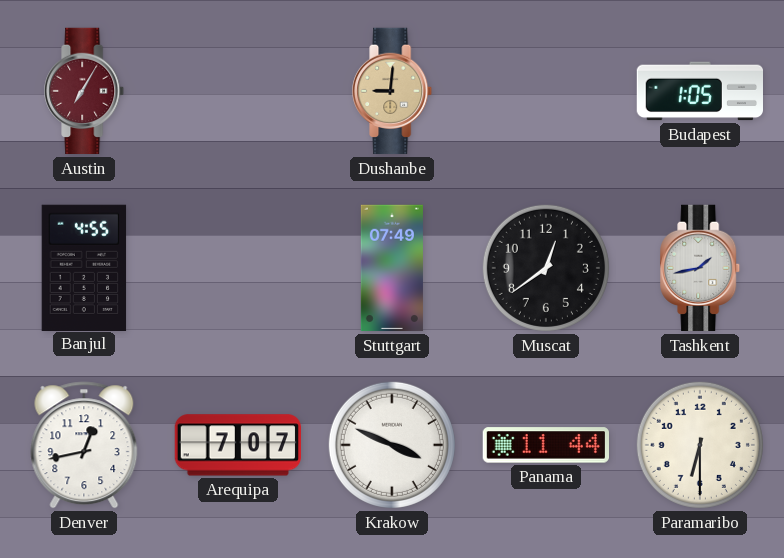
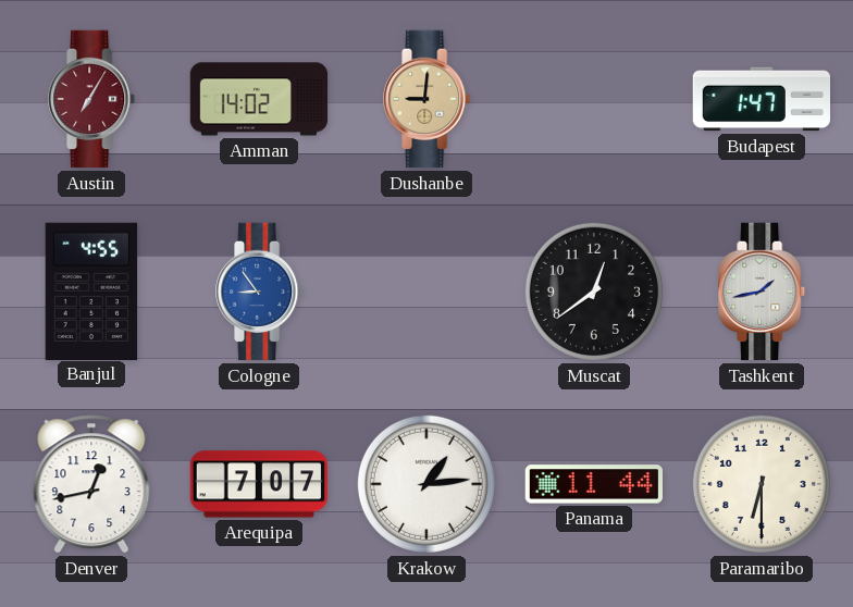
Amman: none -> 14:02
Budapest: 1:05 -> 1:47
Cologne: none -> 8:54
Stuttgart: 07:49 -> none
Krakow: 3:49 -> 1:14
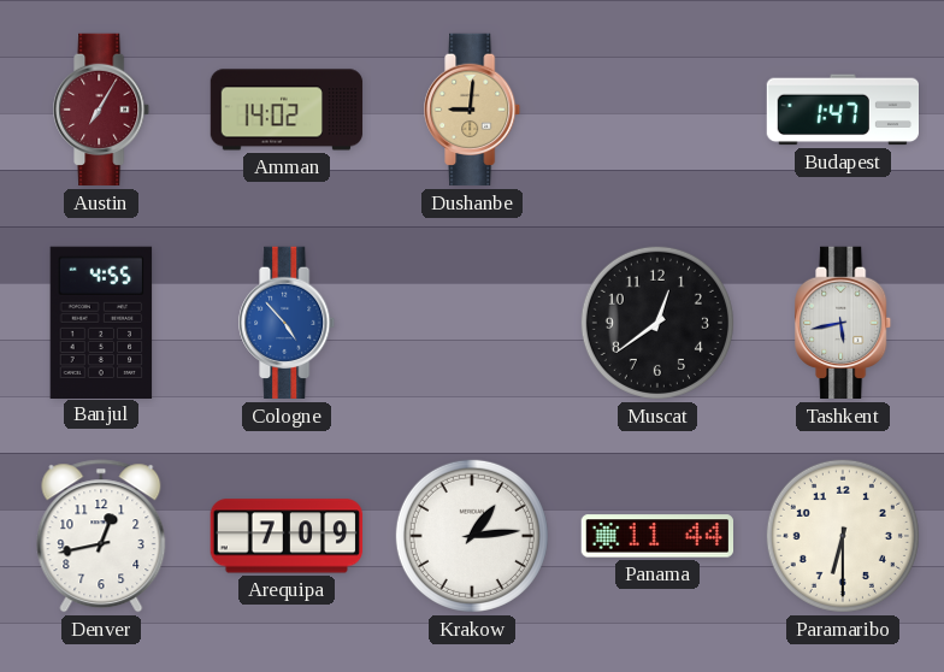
Cologne: 8:54 -> 4:53
Tashkent: 1:43 -> 5:43
Arequipa: 7:07 -> 7:09
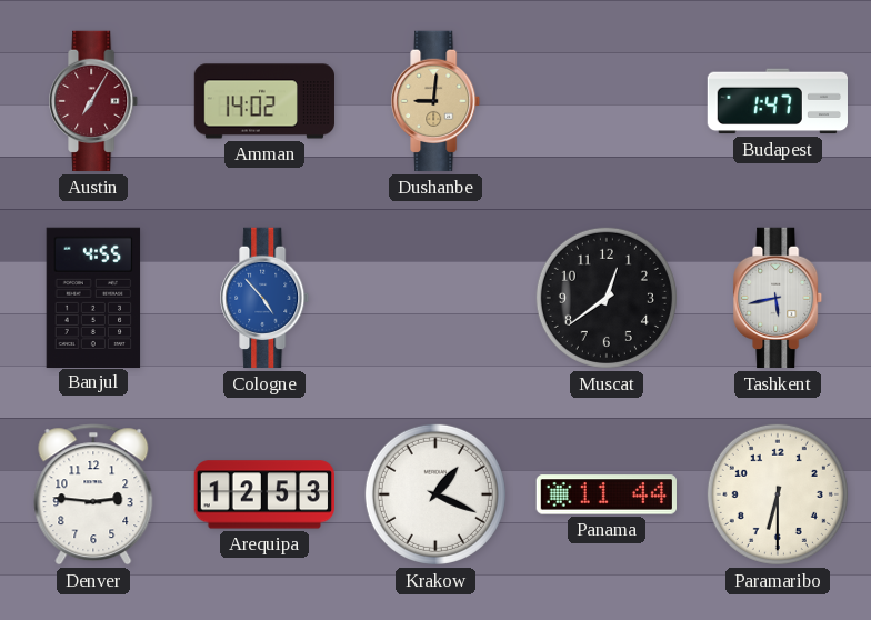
Denver: 12:43 -> 2:46
Arequipa: 7:09 -> 12:53
Krakow: 1:14 -> 1:19
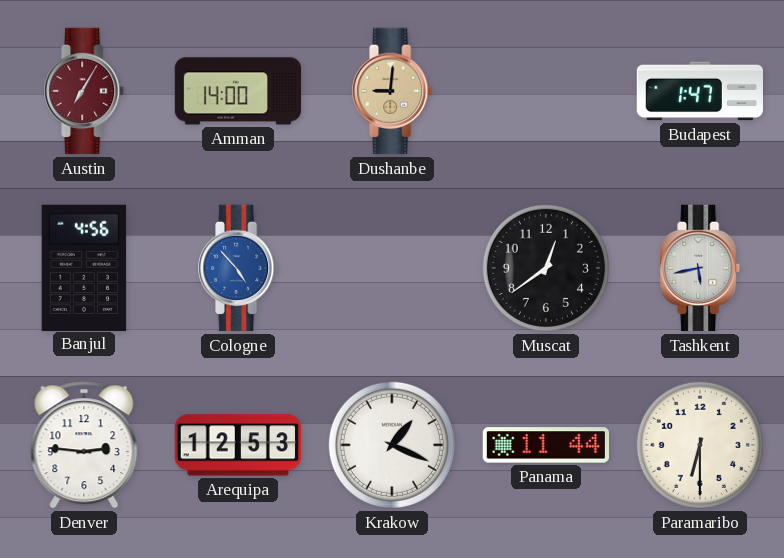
Amman: 14:02 -> 14:00
Banjul: 4:55 -> 4:56
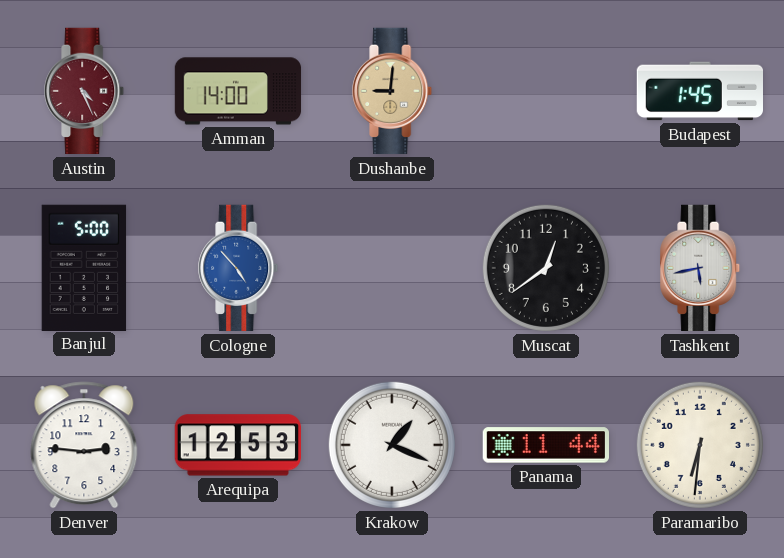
Austin: 7:05 -> 4:26
Budapest: 1:47 -> 1:45
Banjul: 4:56 -> 5:00
Paramaribo: 6:30 -> 6:31
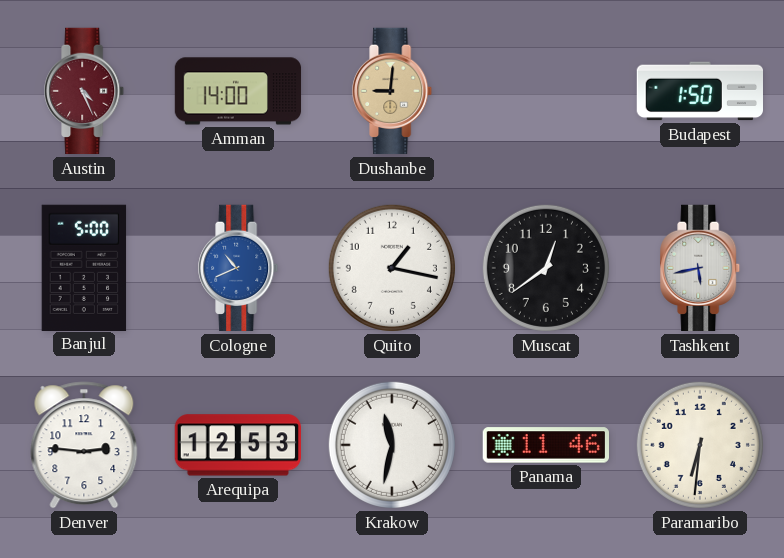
Budapest: 1:45 -> 1:50
Cologne: 4:53 -> 10:41
Quito: none -> 1:17
Krakow: 1:19 -> 11:32
Panama: 11:44 -> 11:46
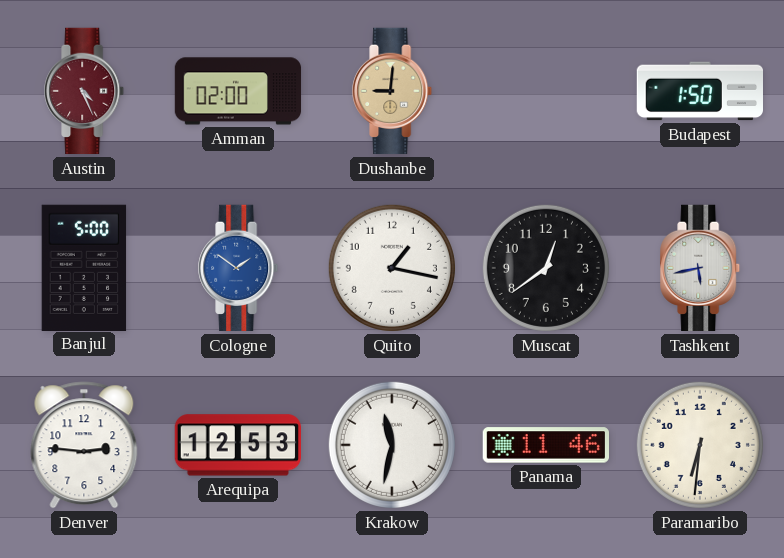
Amman: 14:00 -> 02:00
Cologne: 10:41 -> 1:51
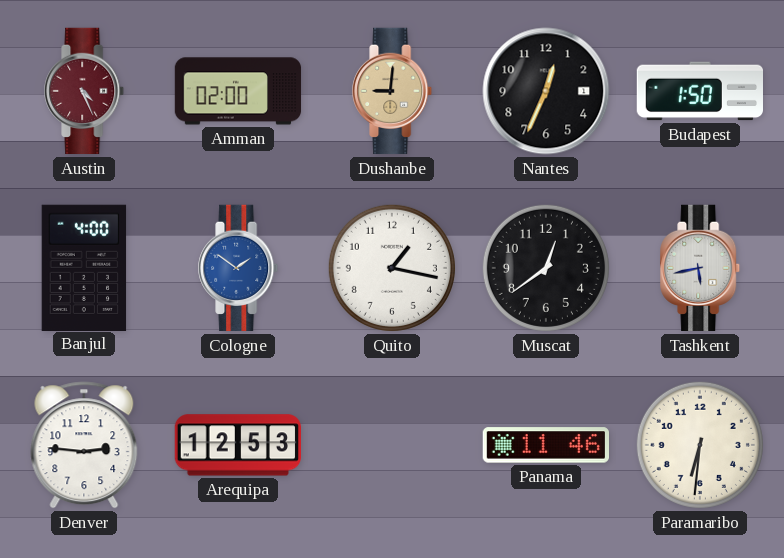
Nantes: none -> 12:34
Banjul: 5:00 -> 4:00
Krakow: 11:32 -> none
